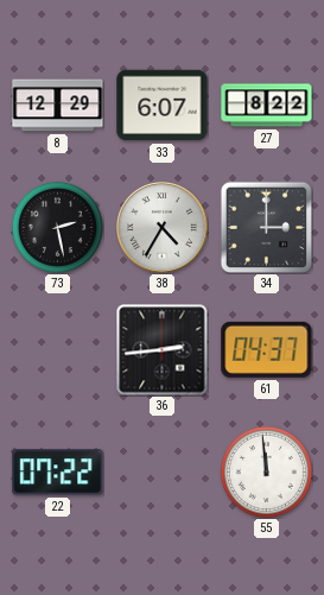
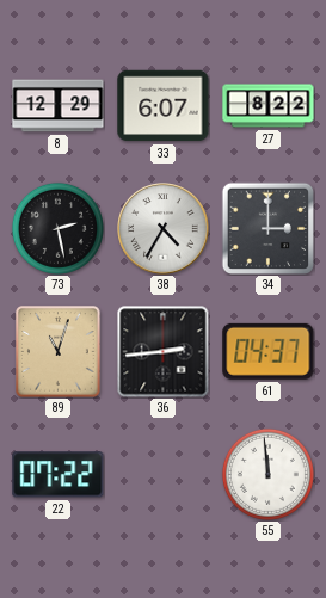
89: none -> 11:03
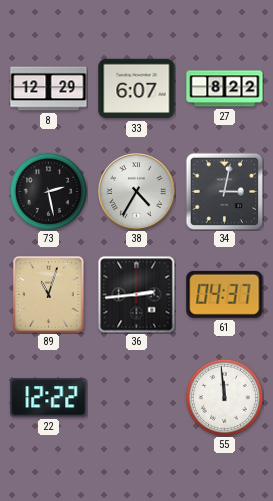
34: 3:00 -> 3:02
22: 07:22 -> 12:22
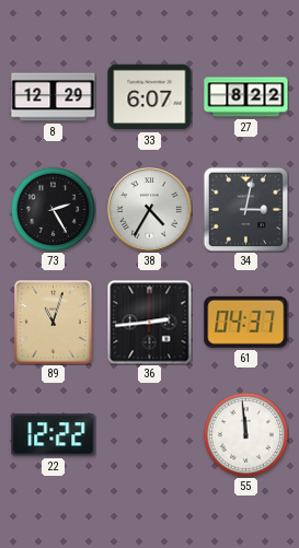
73: 2:28 -> 2:25
